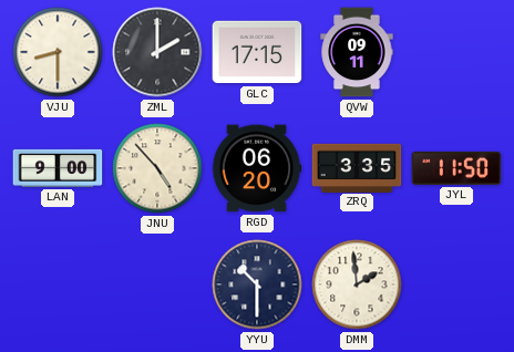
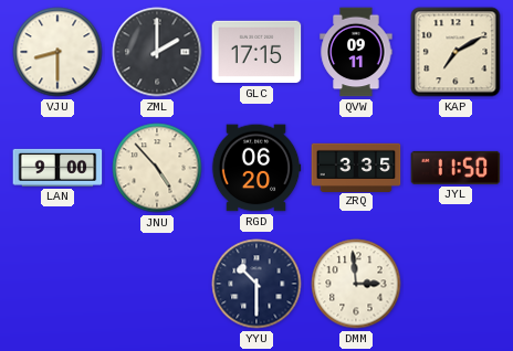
KAP: none -> 7:10
DMM: 1:59 -> 2:59
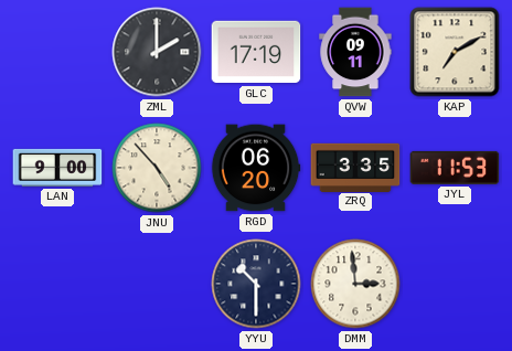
VJU: 8:30 -> none
GLC: 17:15 -> 17:19
JYL: 11:50 -> 11:53
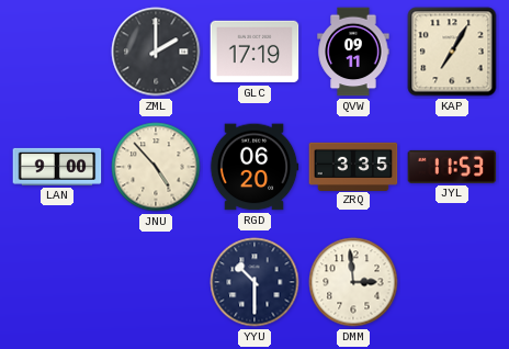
KAP: 7:10 -> 7:05
